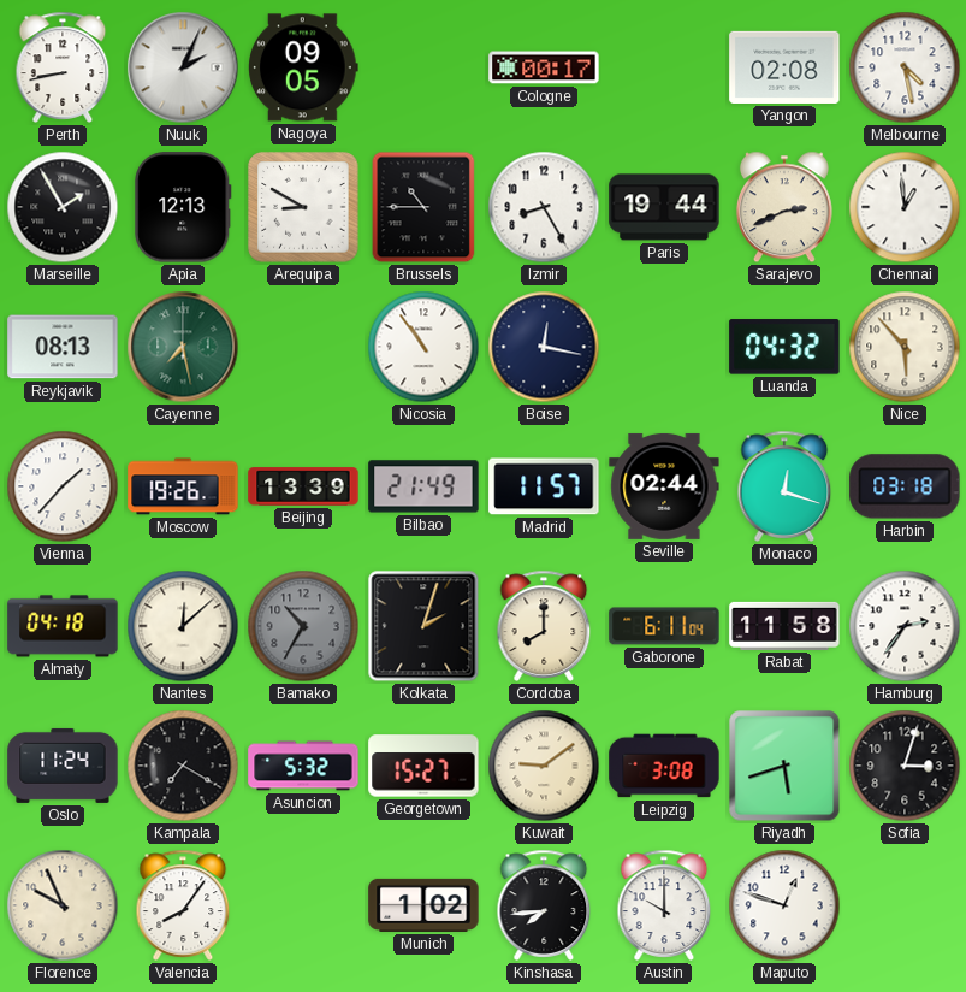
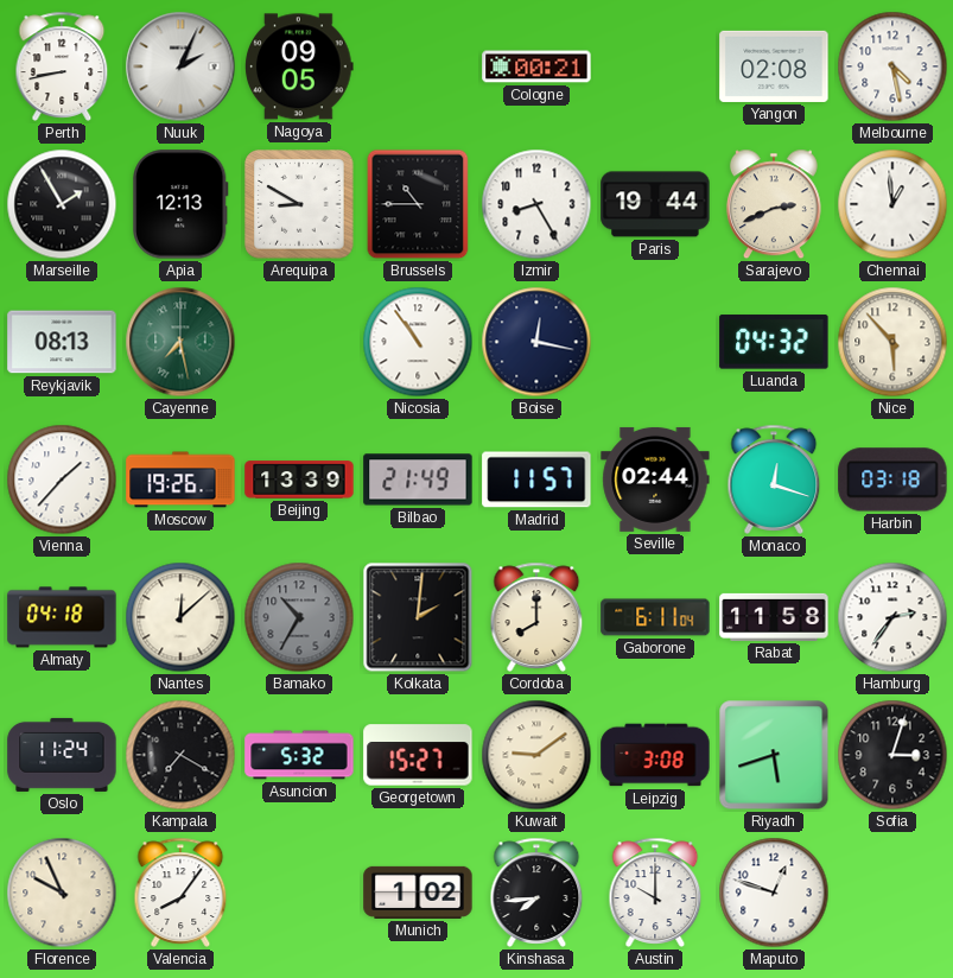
Cologne: 00:17 -> 00:21
Kolkata: 2:03 -> 2:01
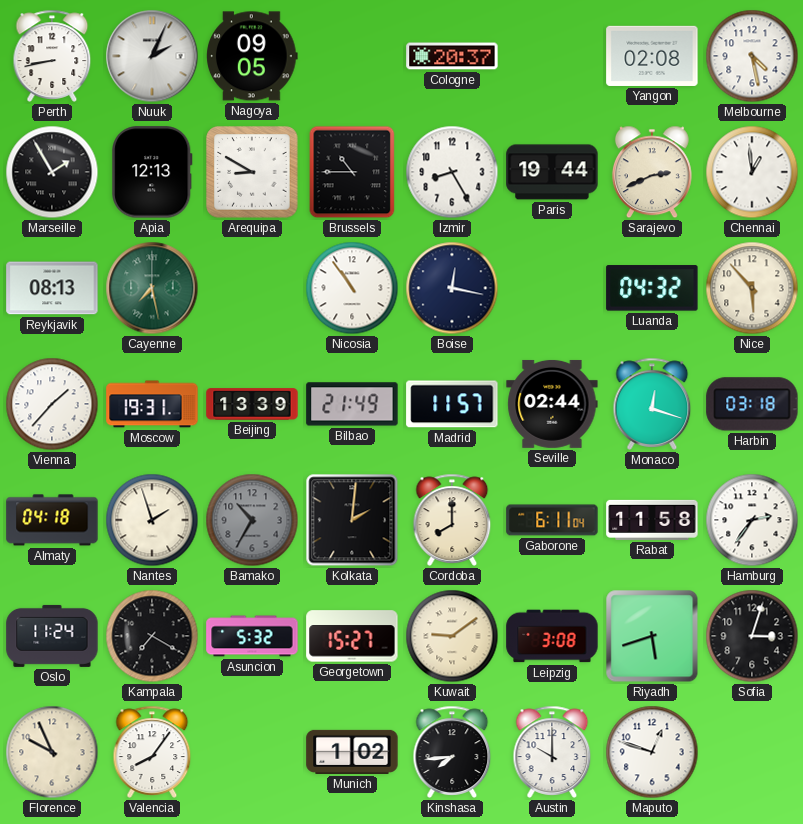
Cologne: 00:21 -> 20:37
Moscow: 19:26 -> 19:31
Nantes: 12:08 -> 1:57
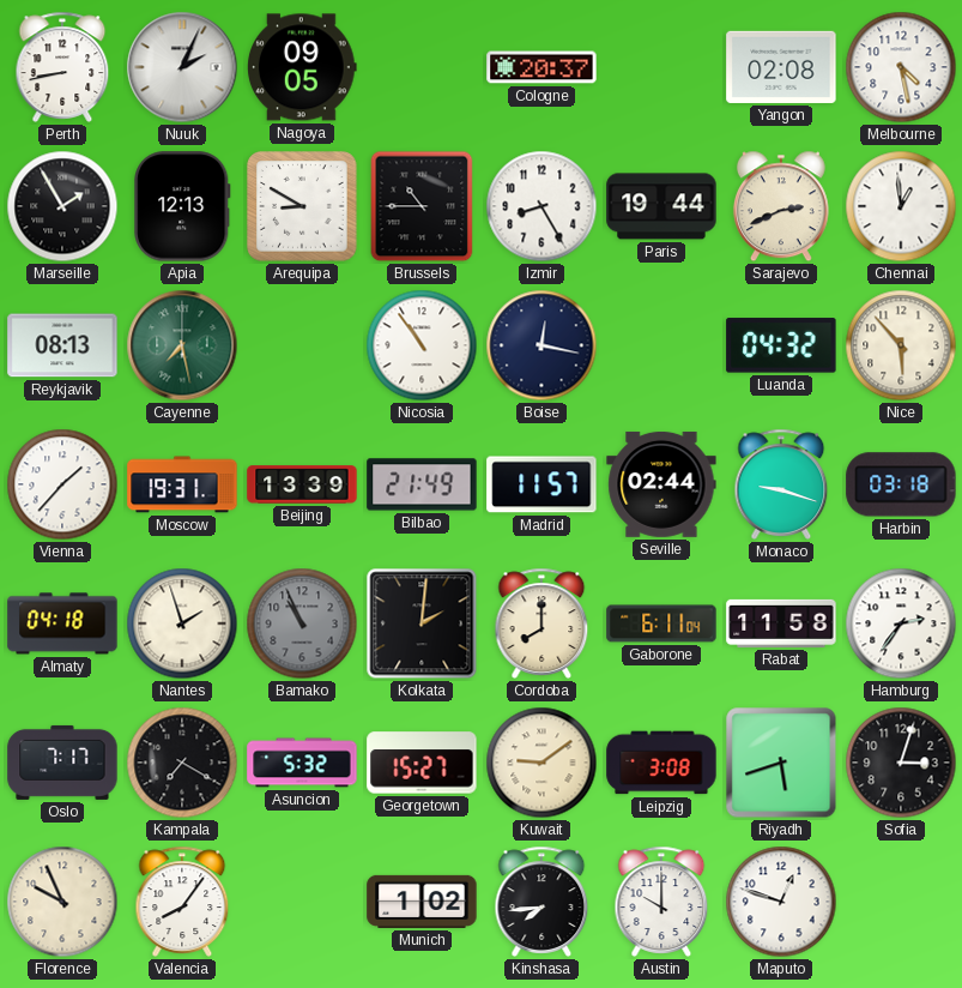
Monaco: 12:18 -> 9:18
Bamako: 10:35 -> 10:56
Oslo: 11:24 -> 7:17
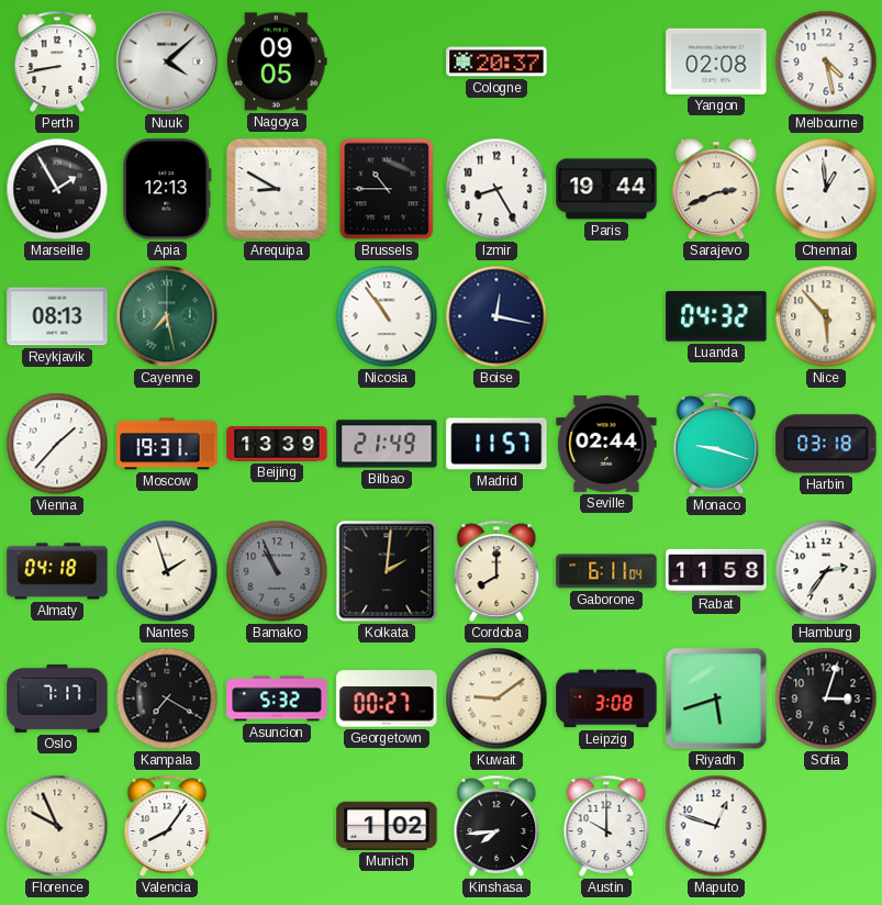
Nuuk: 2:04 -> 4:08
Georgetown: 15:27 -> 00:27
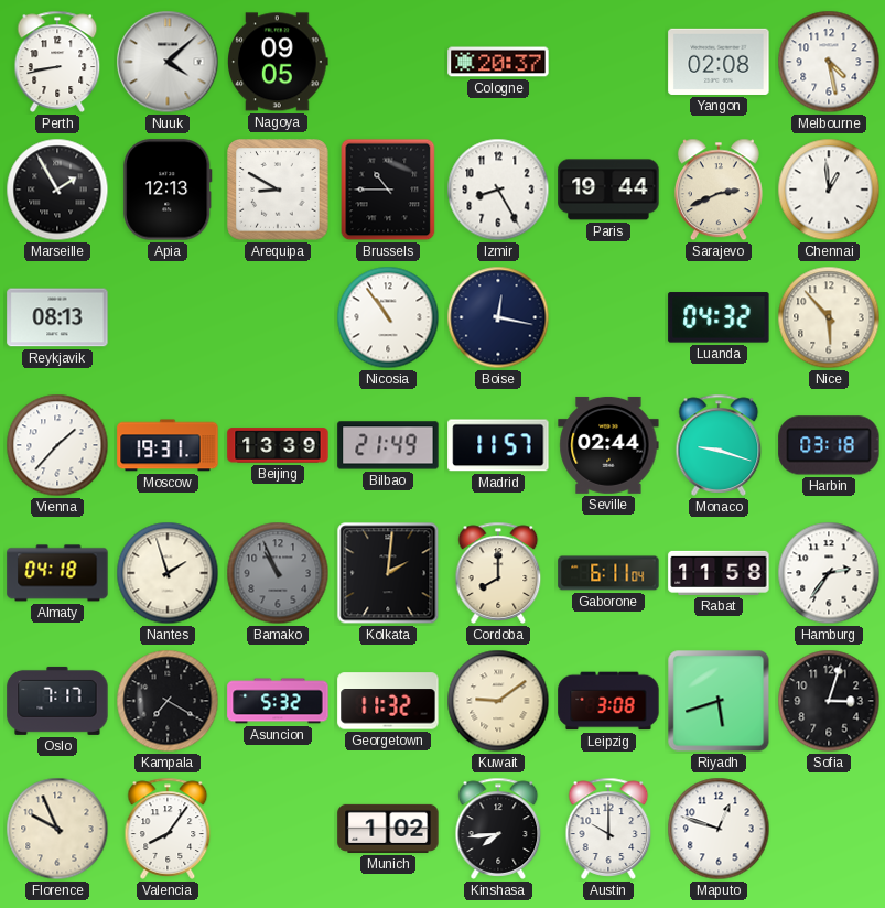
Cayenne: 7:28 -> none
Georgetown: 00:27 -> 11:32
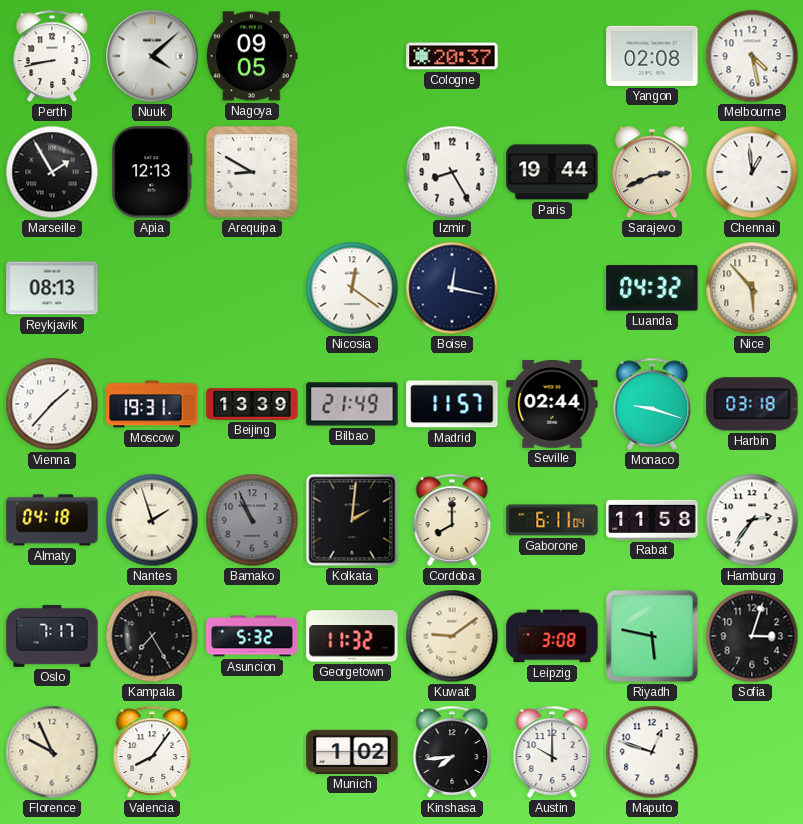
Brussels: 10:45 -> none
Nicosia: 10:54 -> 12:21
Kampala: 7:20 -> 7:25
Riyadh: 5:42 -> 5:47
